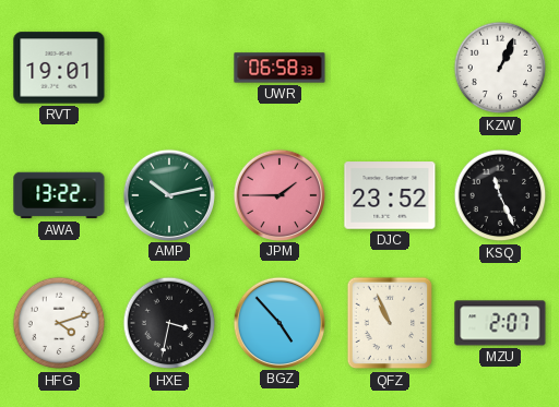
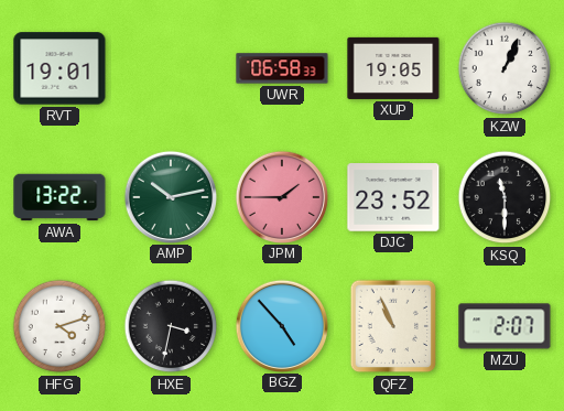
XUP: none -> 19:05
KSQ: 11:26 -> 11:30
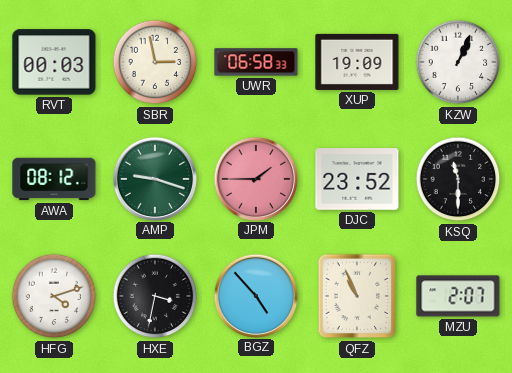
RVT: 19:01 -> 00:03
SBR: none -> 2:58
XUP: 19:05 -> 19:09
AWA: 13:22 -> 08:12
AMP: 10:13 -> 9:18
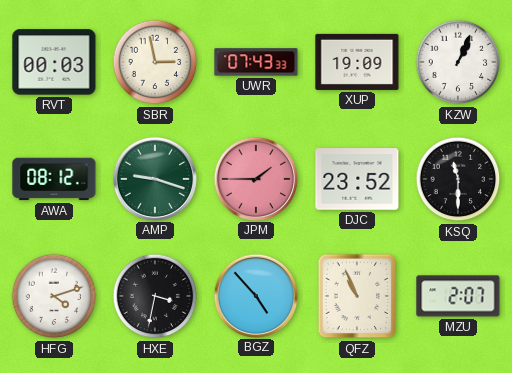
UWR: 06:58 -> 07:43
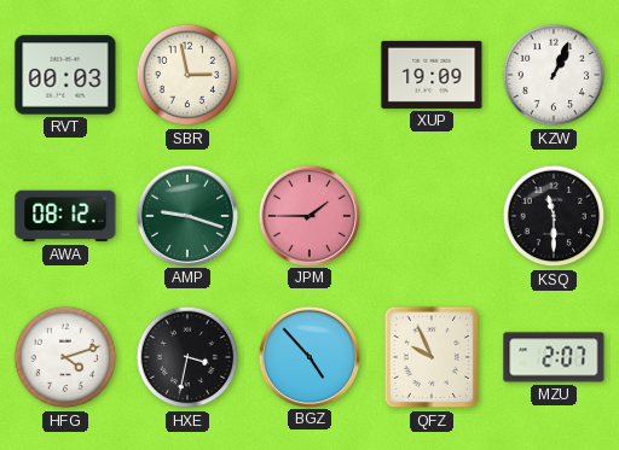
UWR: 07:43 -> none
DJC: 23:52 -> none
QFZ: 10:56 -> 9:56
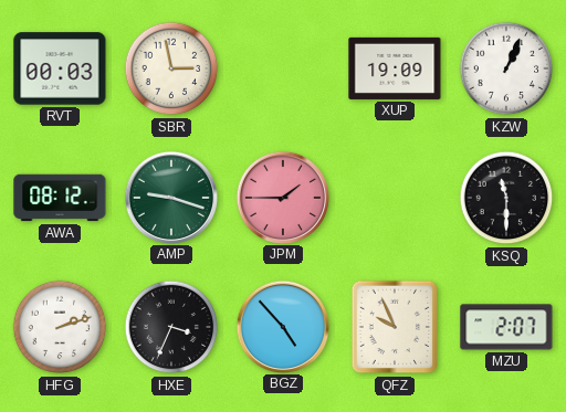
HFG: 4:12 -> 2:12
HXE: 3:32 -> 3:34
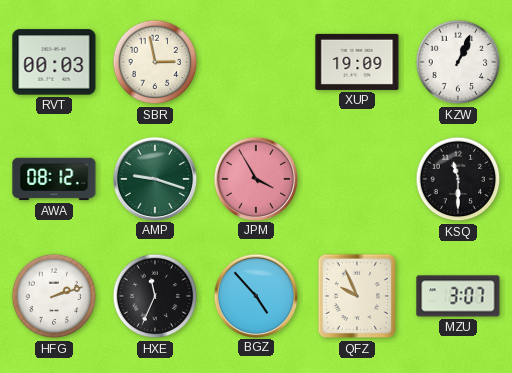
JPM: 1:45 -> 3:55
HXE: 3:34 -> 11:34
MZU: 2:07 -> 3:07
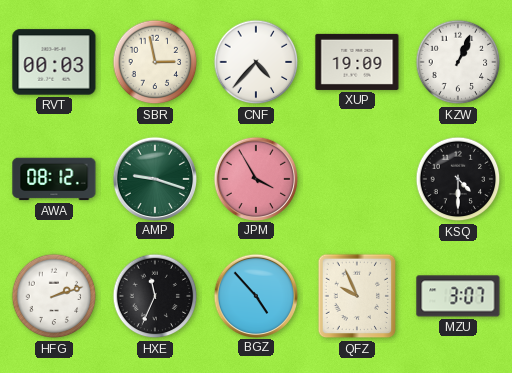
CNF: none -> 4:37
KSQ: 11:30 -> 4:30
